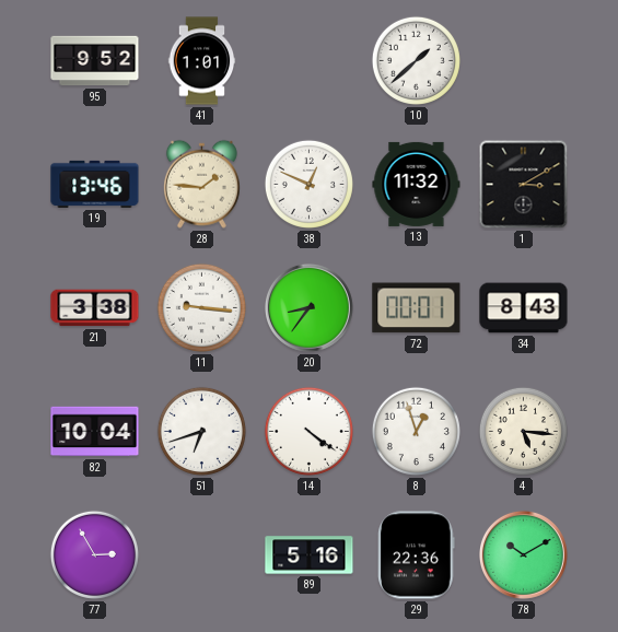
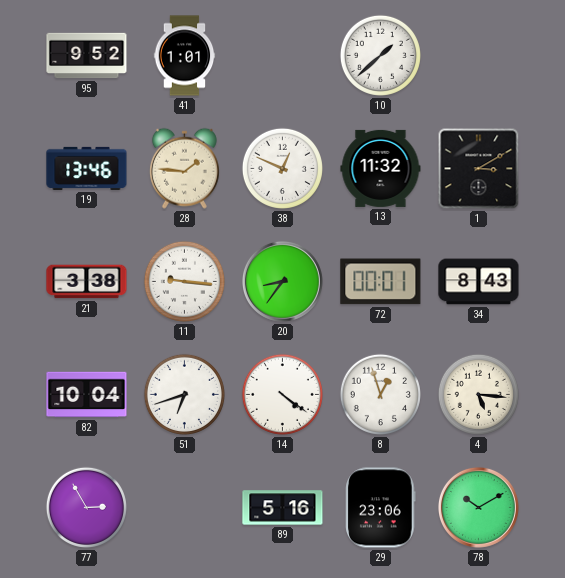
29: 22:36 -> 23:06
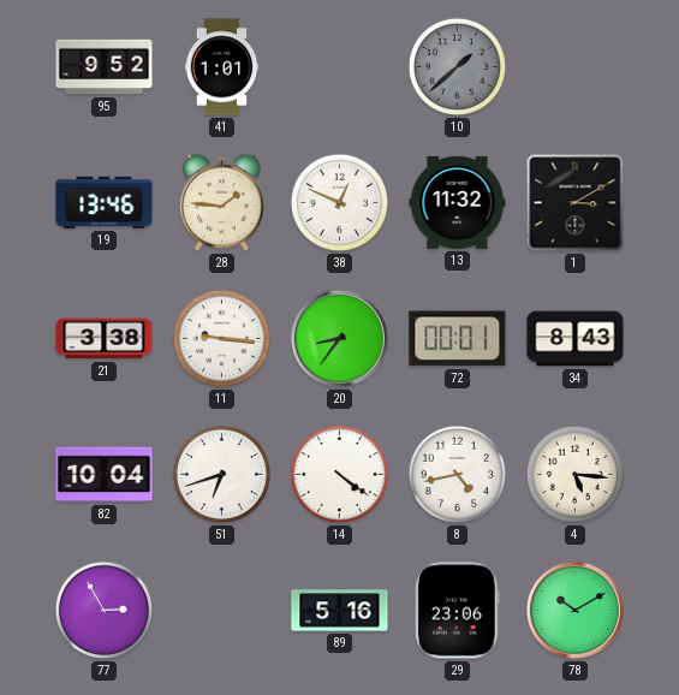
10 dial: white -> grey
8: 12:57 -> 4:43
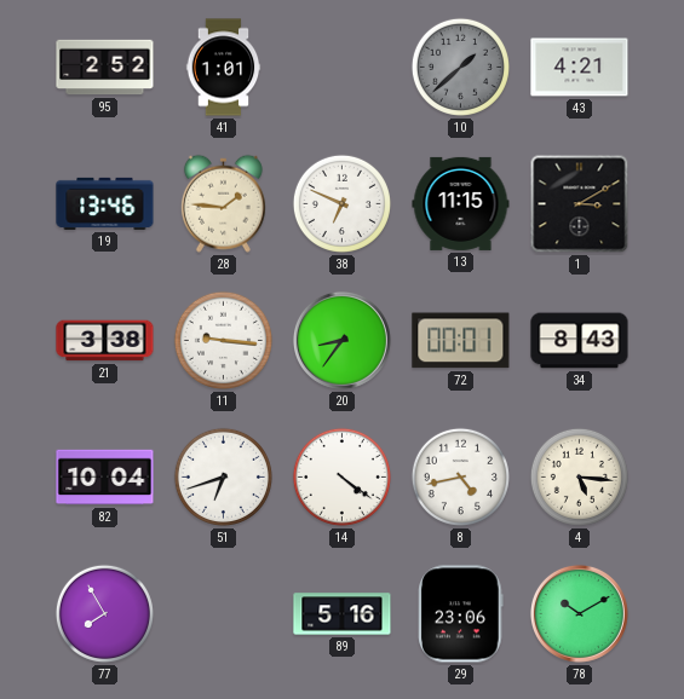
95: 9:52 -> 2:52
43: none -> 4:21
38: 12:49 -> 6:49
13: 11:32 -> 11:15
77: 2:55 -> 7:55
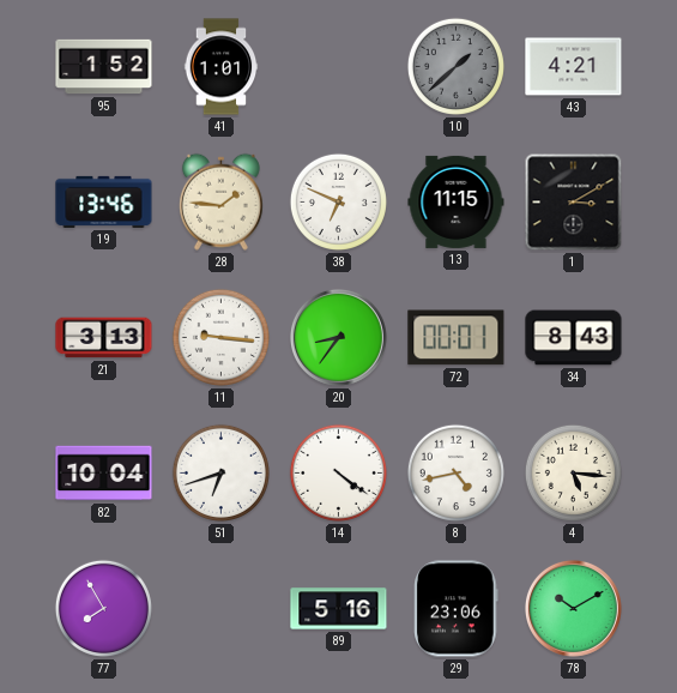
95: 2:52 -> 1:52
21: 3:38 -> 3:13
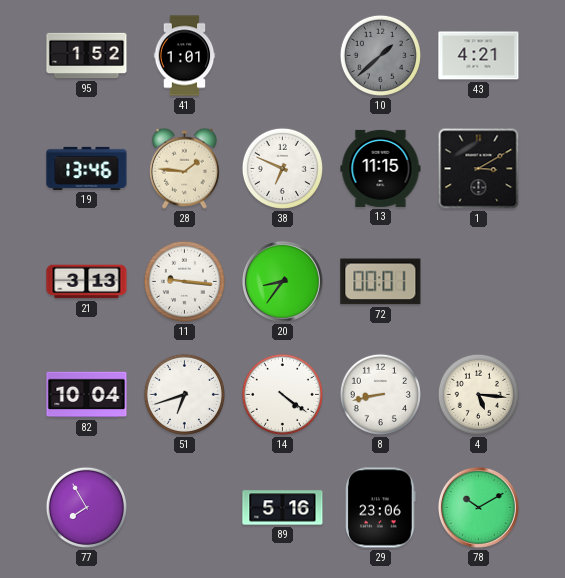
34: 8:43 -> none
8: 4:43 -> 8:43
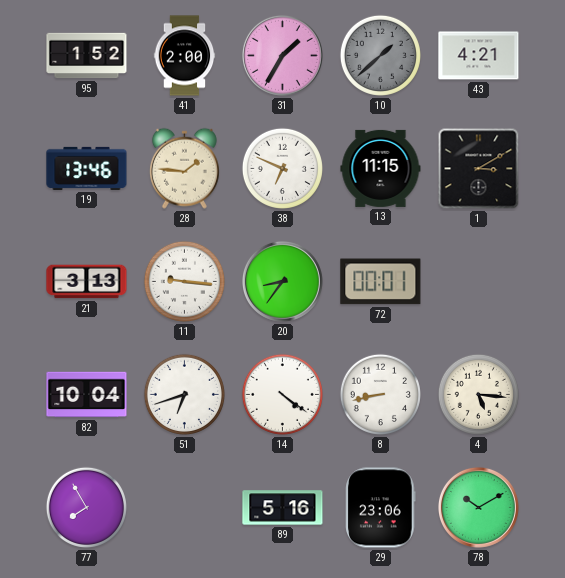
41: 1:01 -> 2:00
31: none -> 1:35
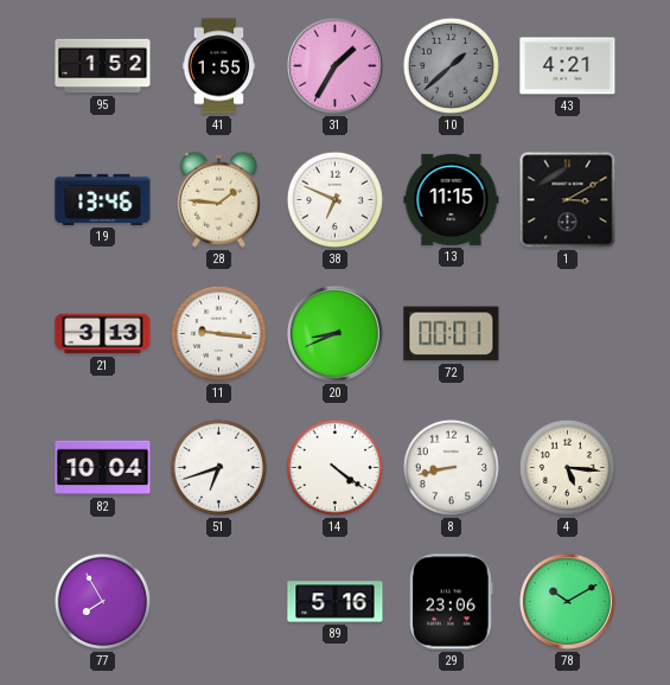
41: 2:00 -> 1:55
20: 8:36 -> 8:41
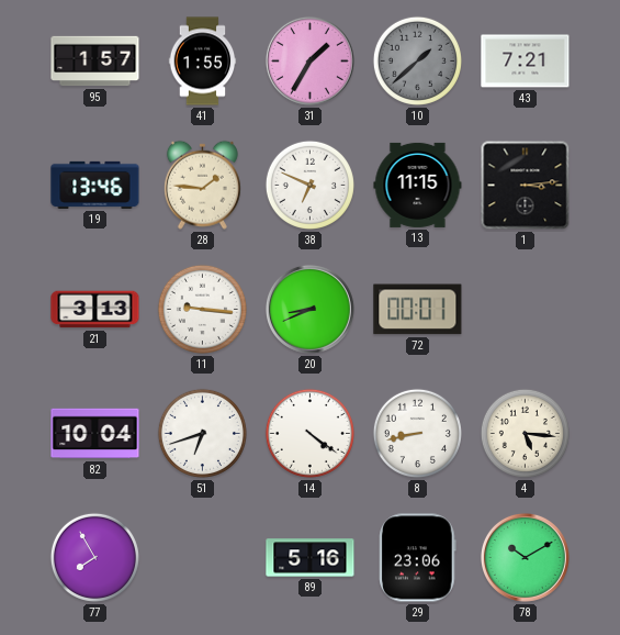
95: 1:52 -> 1:57
43: 4:21 -> 7:21
1: 3:10 -> 3:14
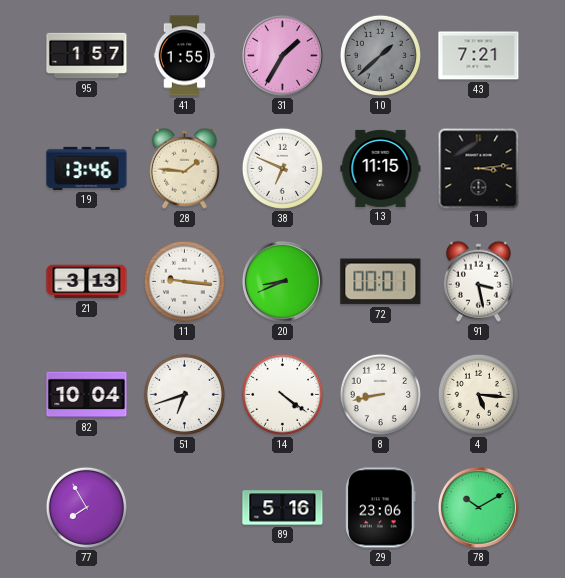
91: none -> 3:28
